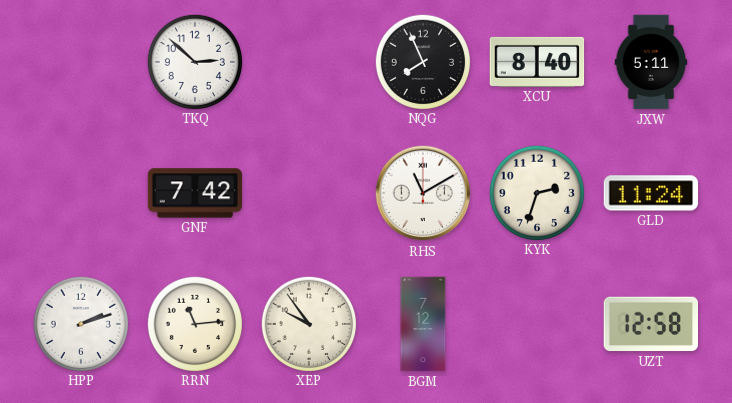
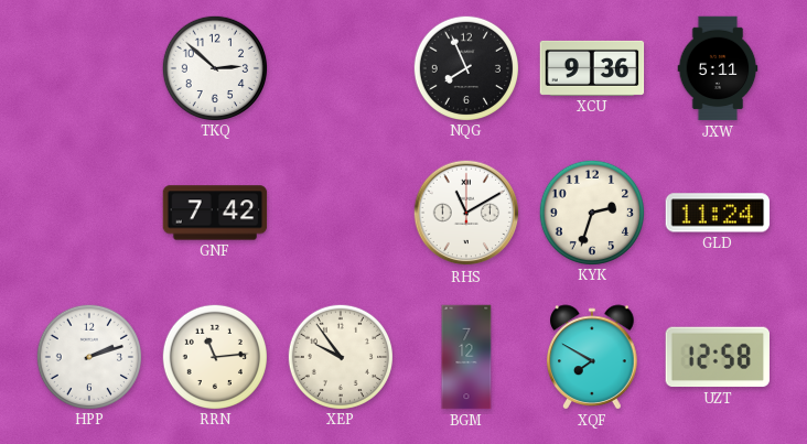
XCU: 8:40 -> 9:36
XQF: none -> 7:50
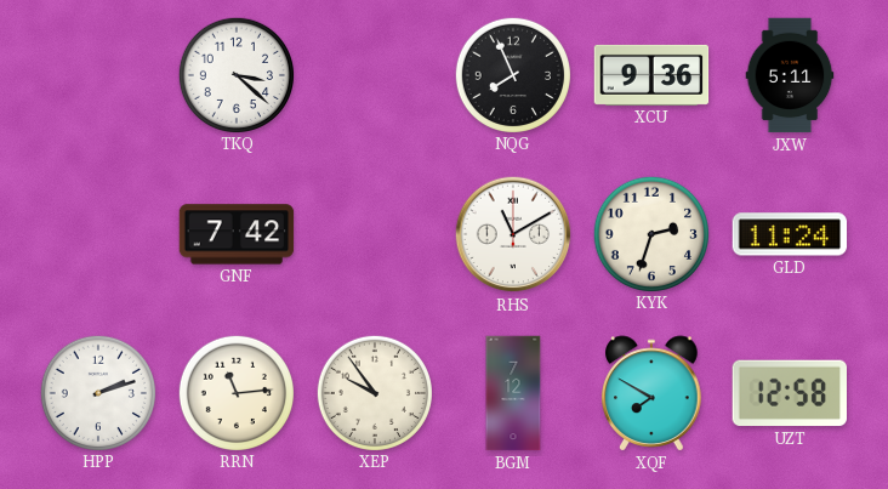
TKQ: 2:52 -> 3:22
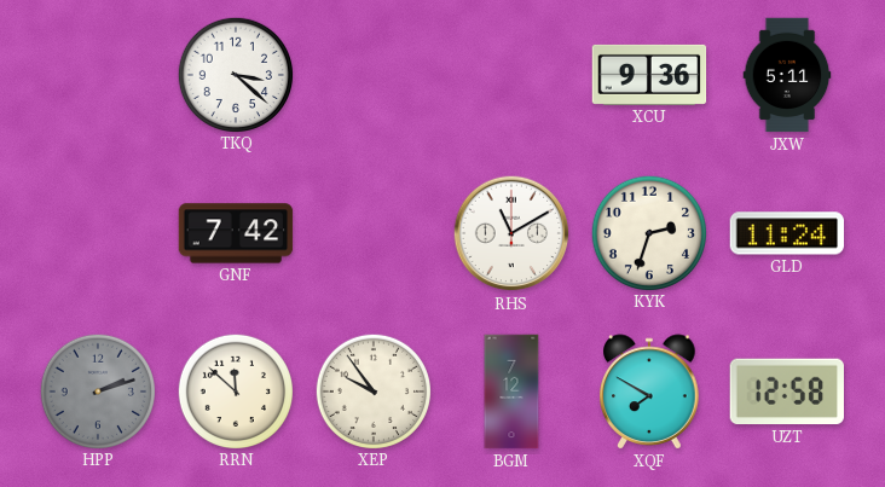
NQG: 7:56 -> none
HPP dial: white -> grey
RRN: 11:14 -> 11:52
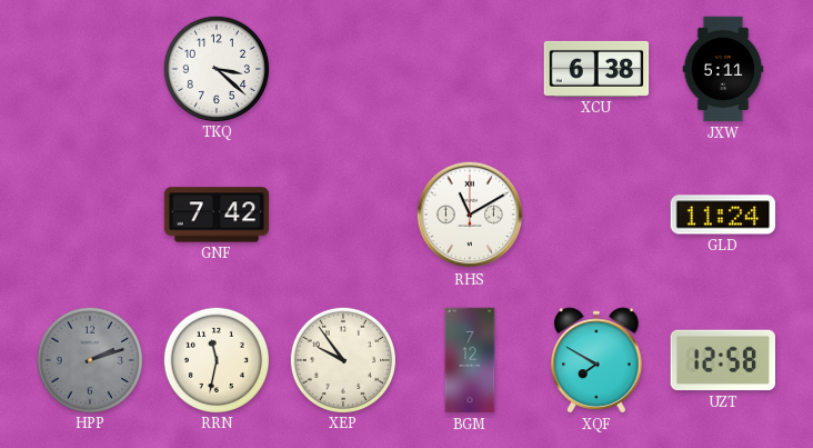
XCU: 9:36 -> 6:38
KYK: 2:33 -> none
RRN: 11:52 -> 11:32
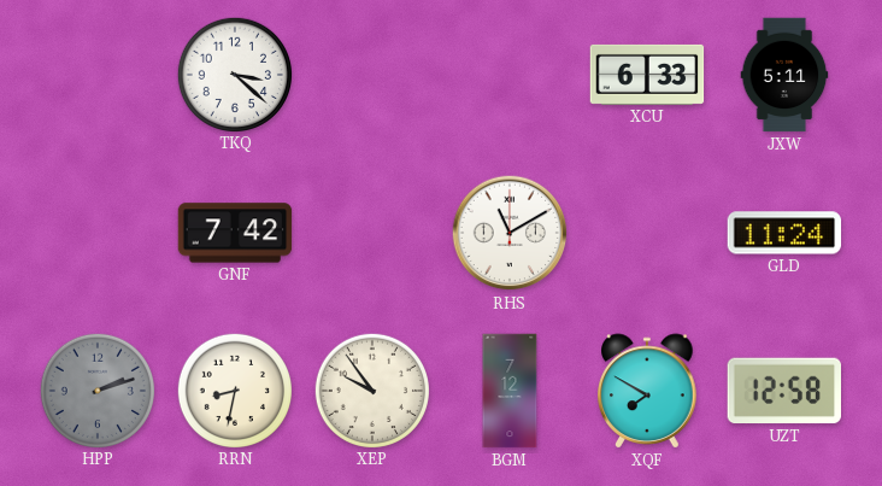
XCU: 6:38 -> 6:33
RRN: 11:32 -> 8:32
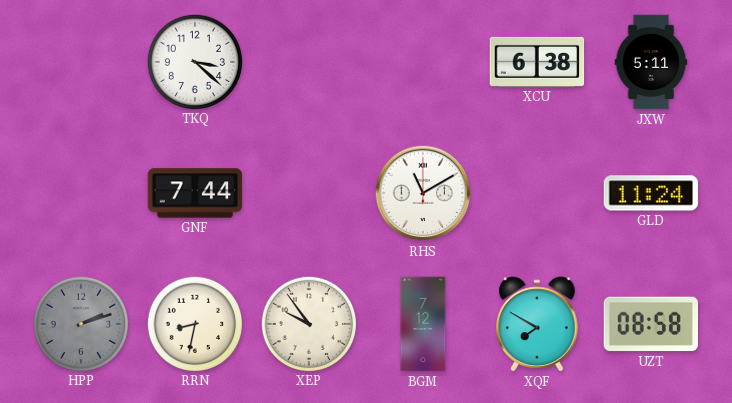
XCU: 6:33 -> 6:38
GNF: 7:42 -> 7:44
UZT: 12:58 -> 08:58
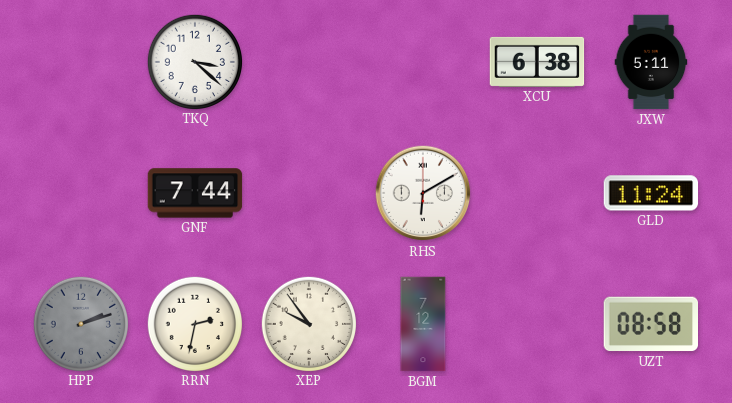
RHS: 11:10 -> 6:10
RRN: 8:32 -> 2:32
XQF: 7:50 -> none
